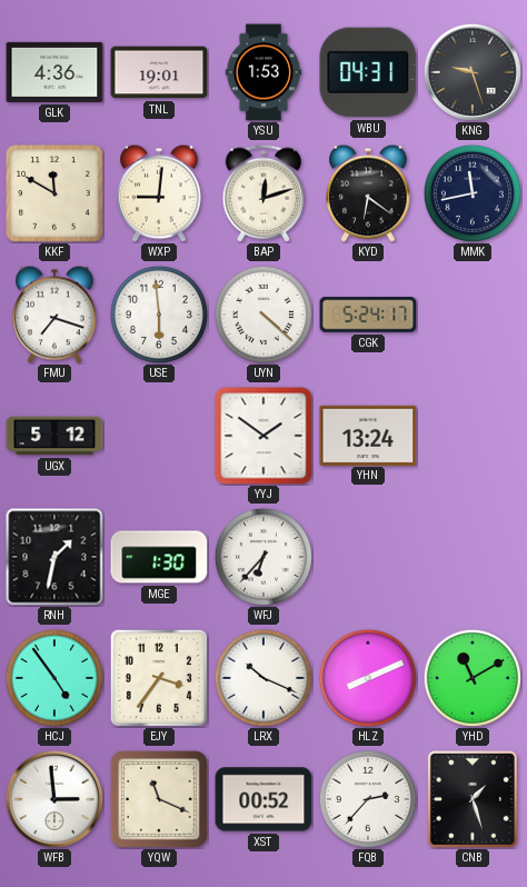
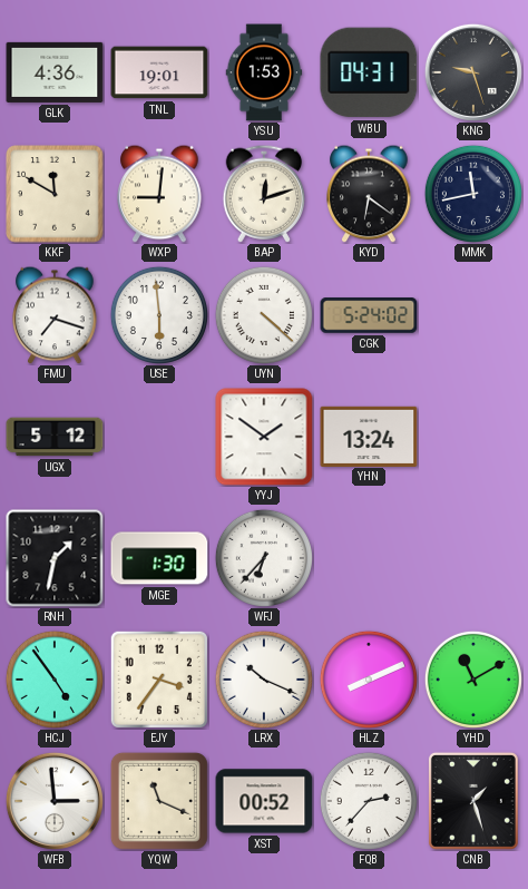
CGK: 5:24:17 -> 5:24:02
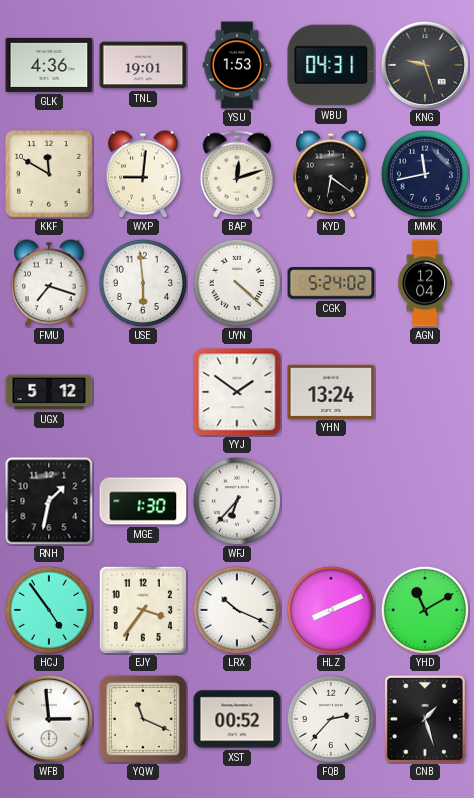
AGN: none -> 12:04
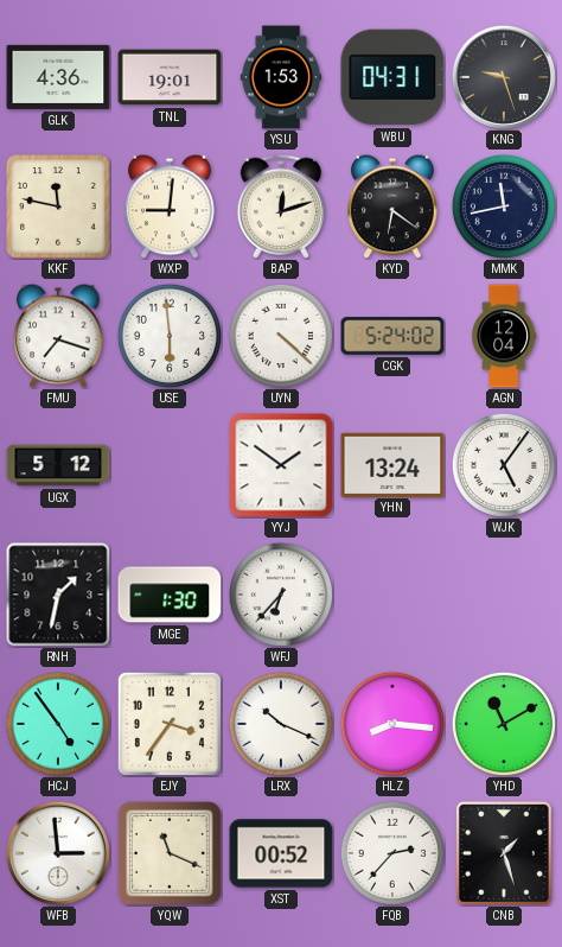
KKF: 11:50 -> 11:47
WJK: none -> 5:06
HLZ: 8:11 -> 8:16
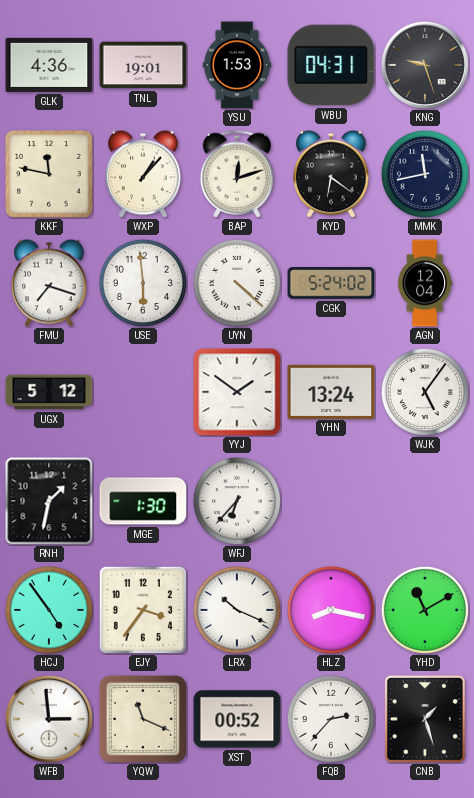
WXP: 9:01 -> 1:07
HLZ: 8:16 -> 8:17
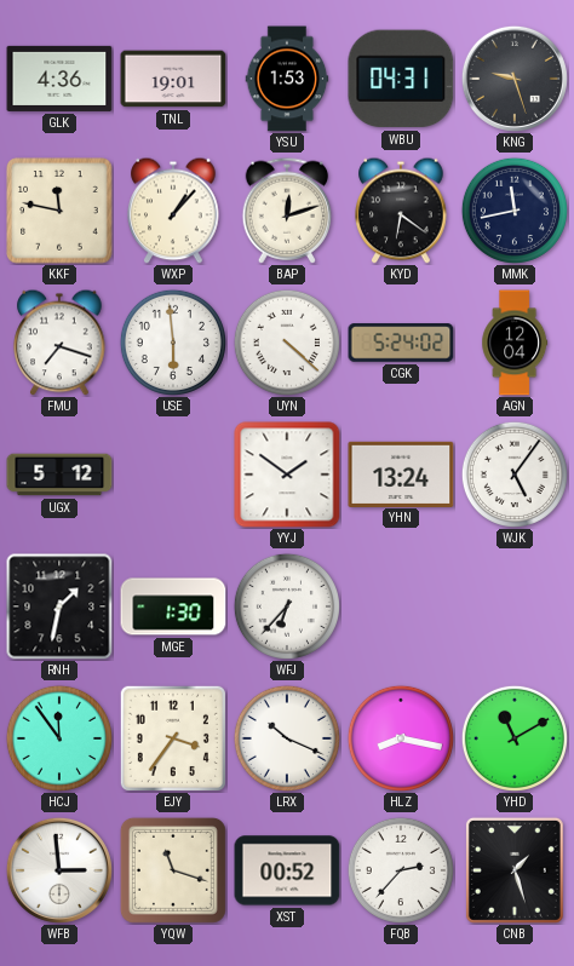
HCJ: 4:54 -> 11:54
YQW: 11:19 -> 11:18
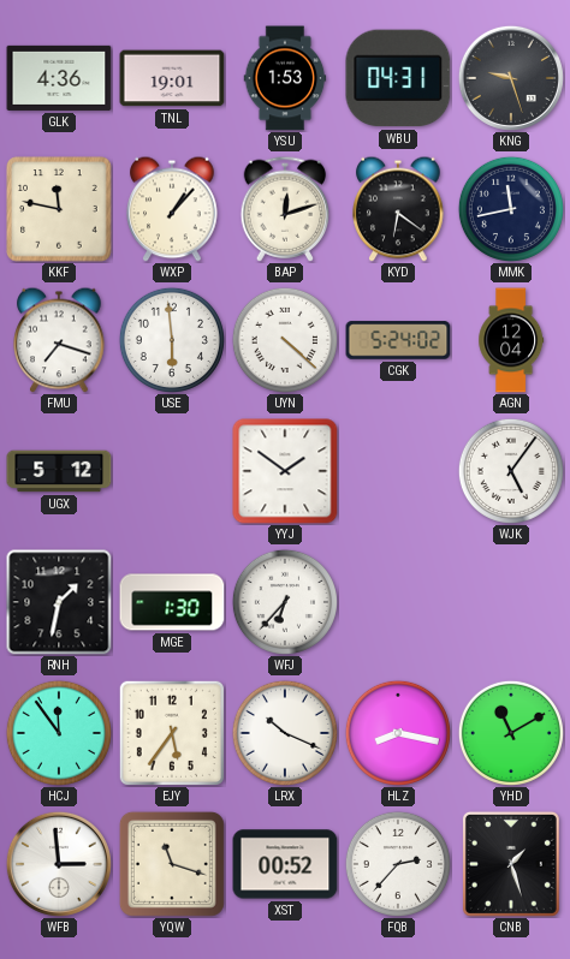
YHN: 13:24 -> none
EJY: 3:36 -> 5:36
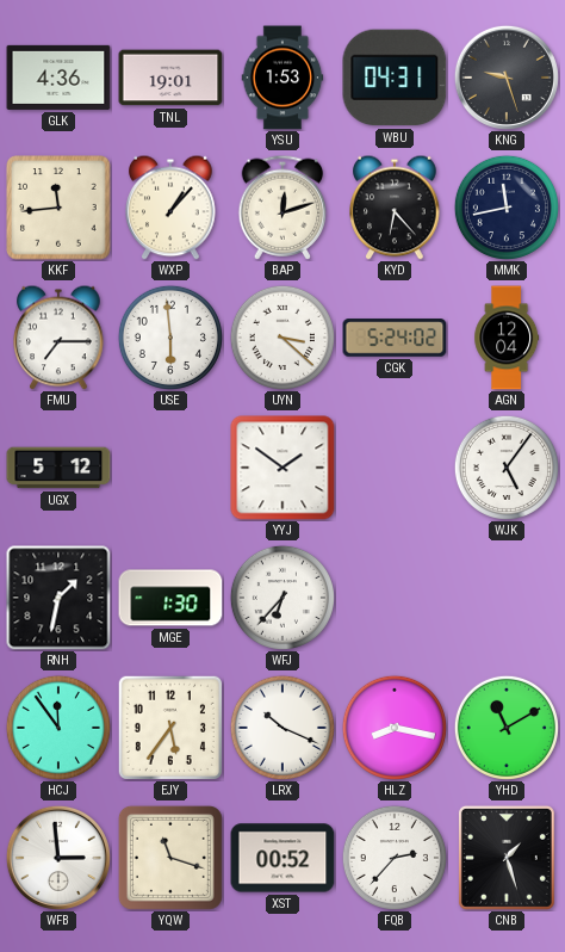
KKF: 11:47 -> 11:44
KYD: 6:21 -> 6:23
FMU: 7:18 -> 7:15
UYN: 4:22 -> 3:22
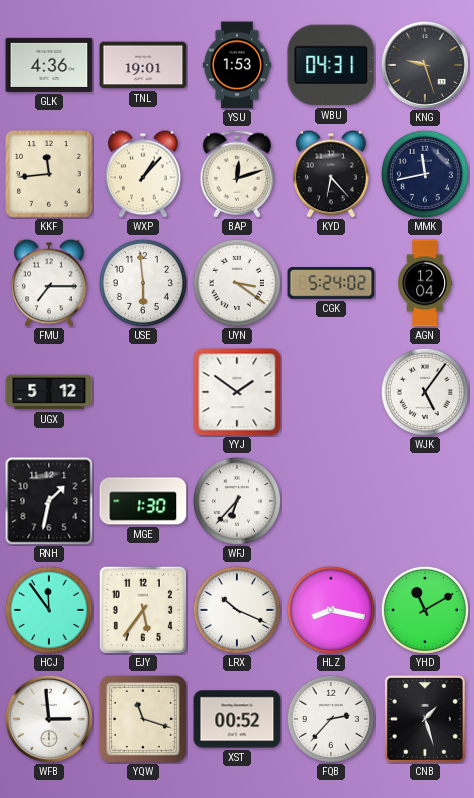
UYN: 3:22 -> 3:21
